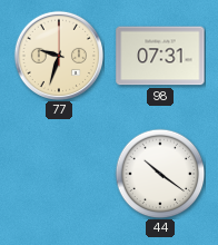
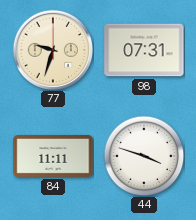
84: none -> 11:11
44: 10:21 -> 3:48
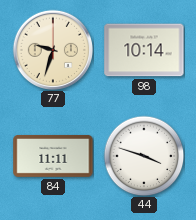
98: 07:31 -> 10:14
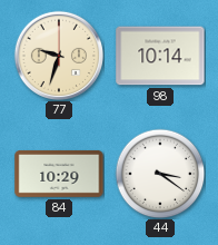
84: 11:11 -> 10:29
44: 3:48 -> 3:21
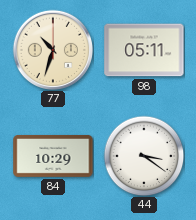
77: 9:33 -> 10:33
98: 10:14 -> 05:11
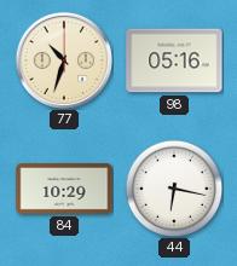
98: 05:11 -> 05:16
44: 3:21 -> 6:17
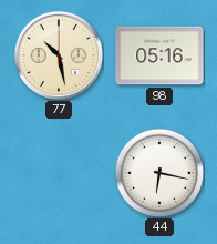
77: 10:33 -> 10:28
84: 10:29 -> none
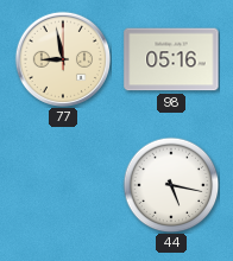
77: 10:28 -> 8:58
44: 6:17 -> 5:17
